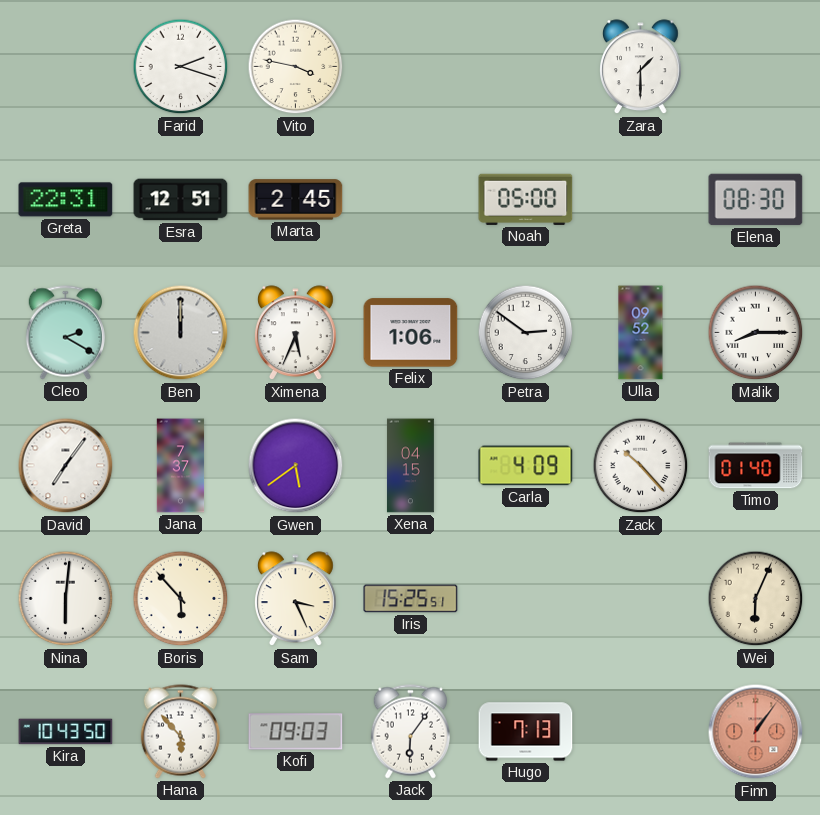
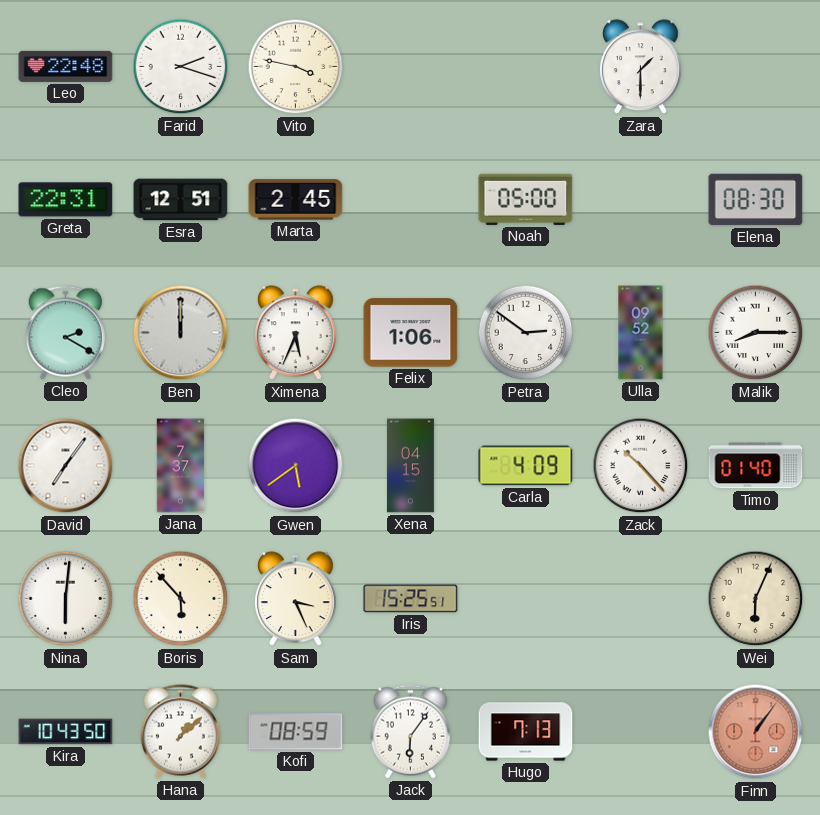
Leo: none -> 22:48
Hana: 5:53 -> 1:08
Kofi: 09:03 -> 08:59
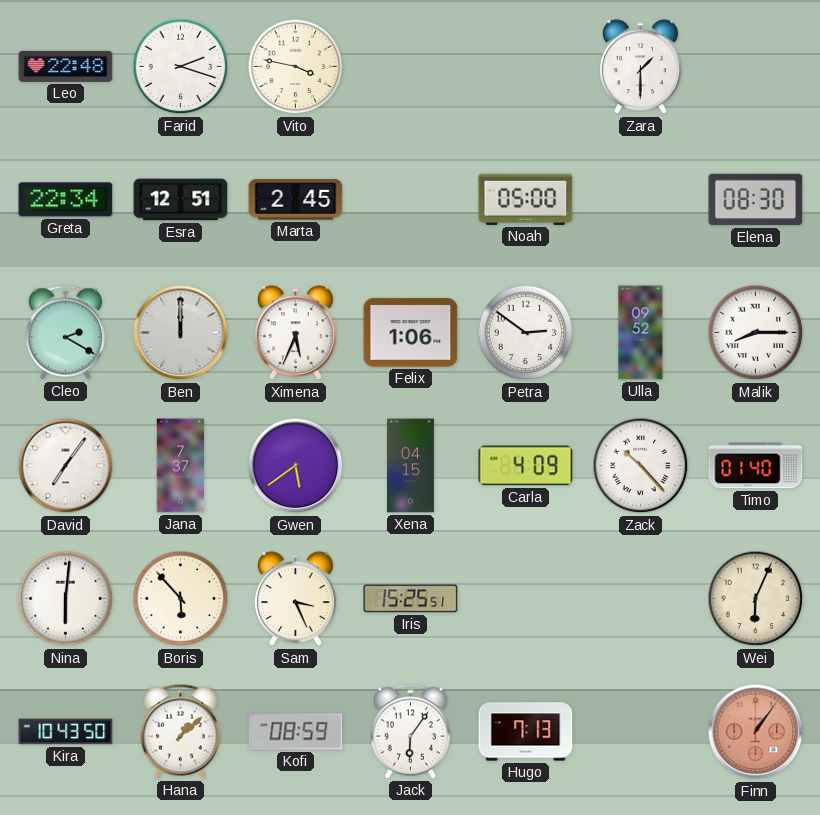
Greta: 22:31 -> 22:34
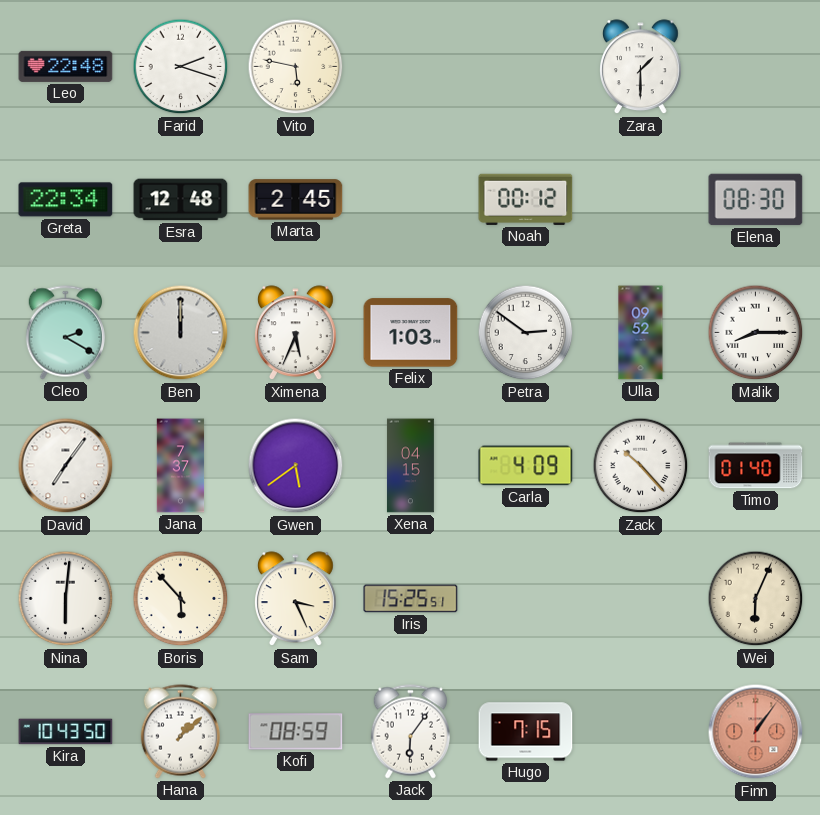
Vito: 3:47 -> 5:47
Esra: 12:51 -> 12:48
Noah: 05:00 -> 00:12
Felix: 1:06 -> 1:03
Hugo: 7:13 -> 7:15
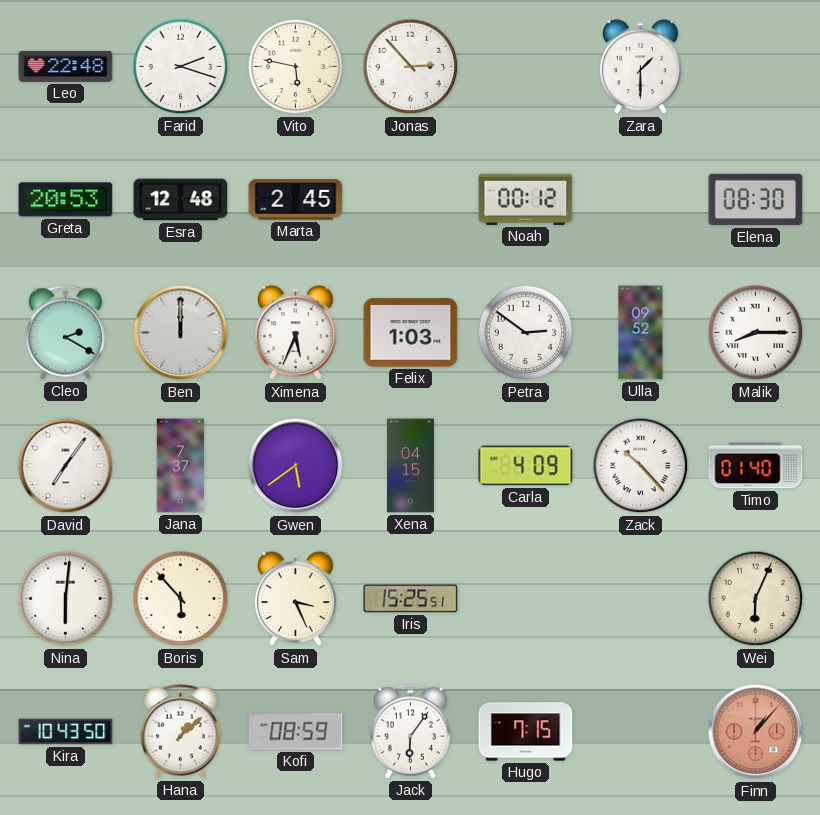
Jonas: none -> 2:53
Greta: 22:34 -> 20:53
Finn: 1:06 -> 1:07
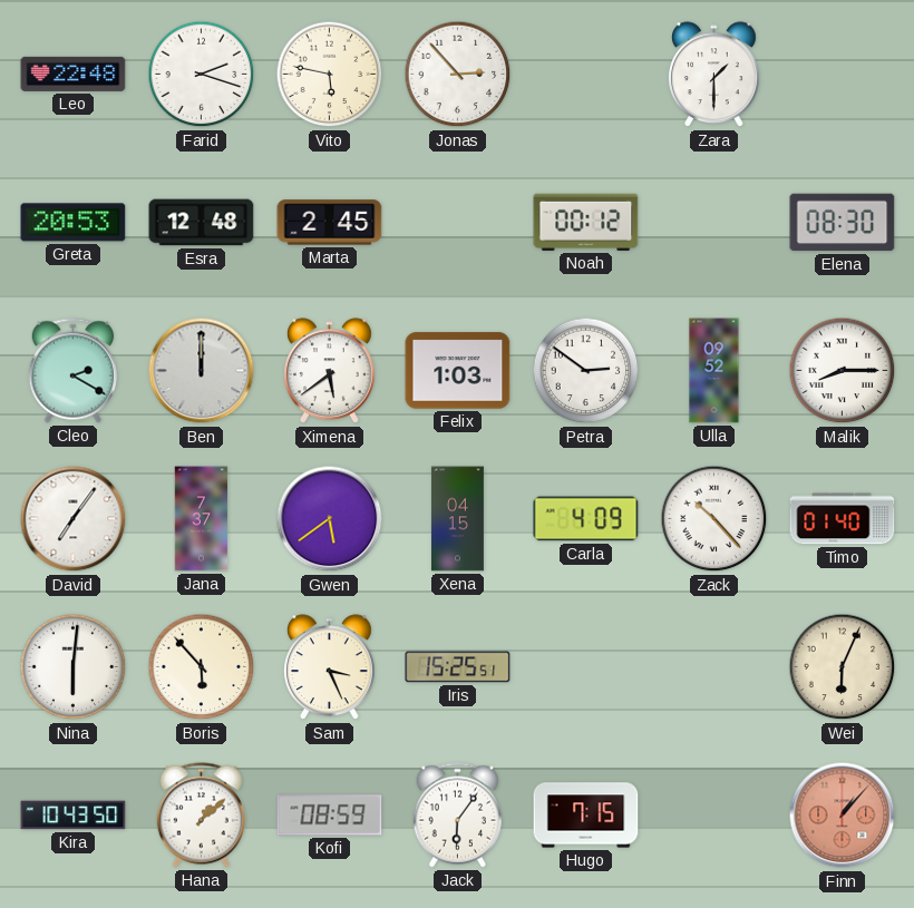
Ximena: 5:34 -> 5:39
